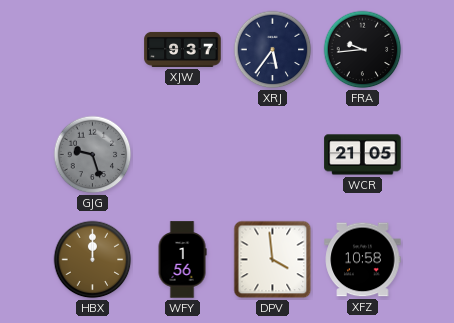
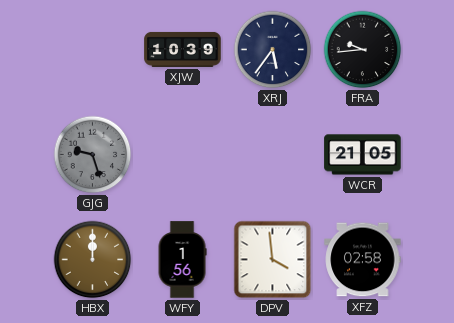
XJW: 9:37 -> 10:39
XFZ: 10:58 -> 02:58
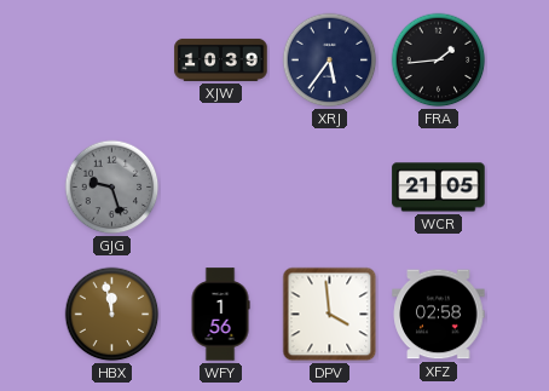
FRA: 9:44 -> 1:44
HBX: 12:00 -> 11:58
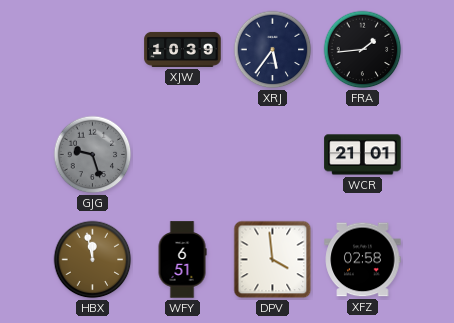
WCR: 21:05 -> 21:01
WFY: 1:56 -> 6:51
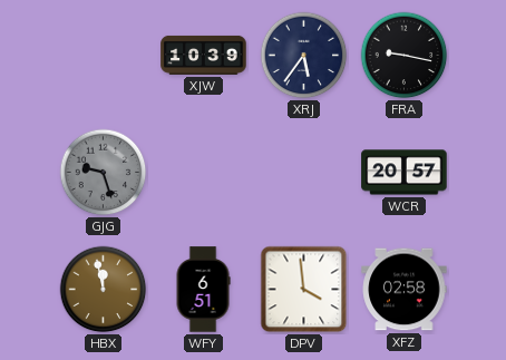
FRA: 1:44 -> 9:17
WCR: 21:01 -> 20:57
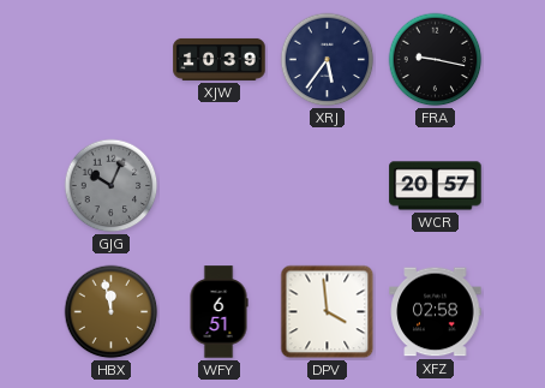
GJG: 9:27 -> 10:04
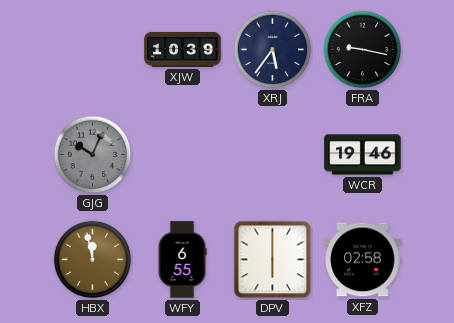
WCR: 20:57 -> 19:46
WFY: 6:51 -> 6:55
DPV: 3:59 -> 6:00
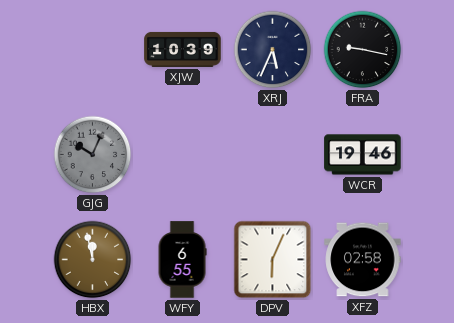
XRJ: 5:36 -> 5:34
DPV: 6:00 -> 6:04
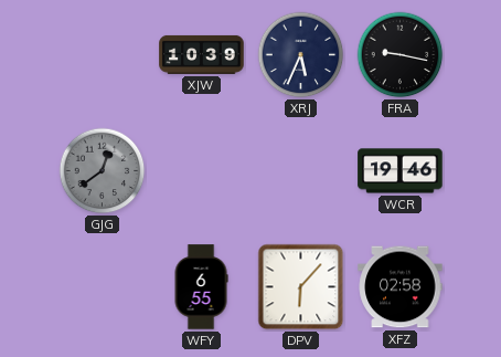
GJG: 10:04 -> 12:39
HBX: 11:58 -> none
DPV: 6:04 -> 6:07
